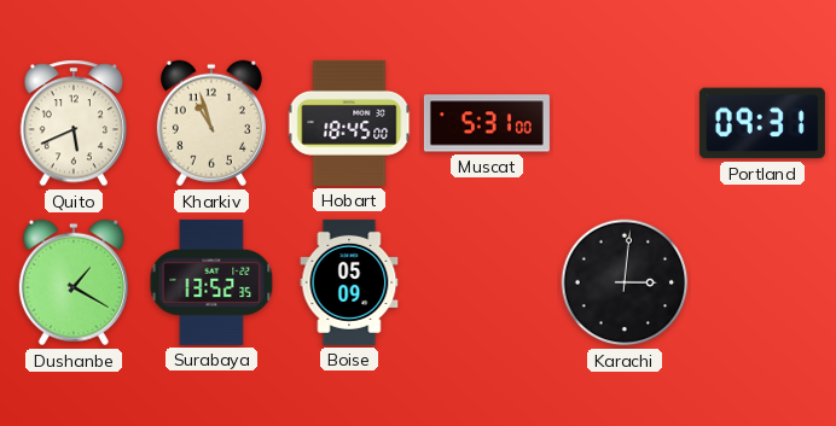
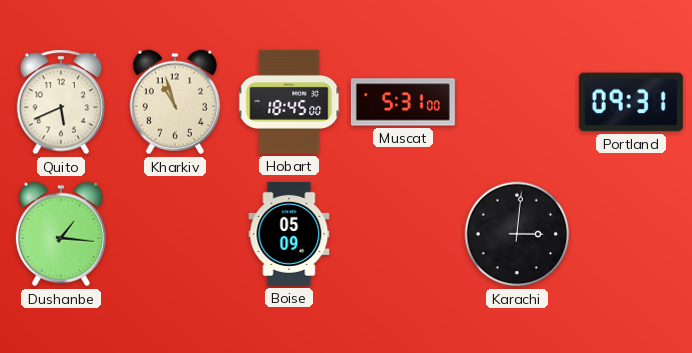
Dushanbe: 1:20 -> 1:16
Surabaya: 13:52 -> none
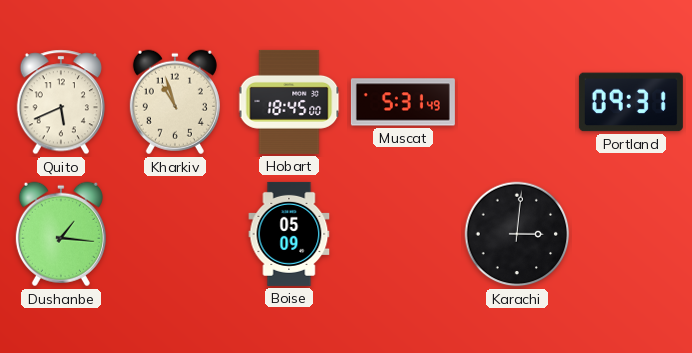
Muscat: 5:31:00 -> 5:31:49
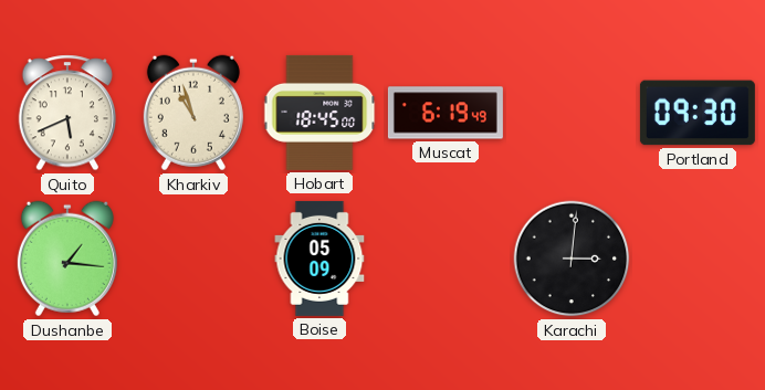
Muscat: 5:31 -> 6:19
Portland: 09:31 -> 09:30
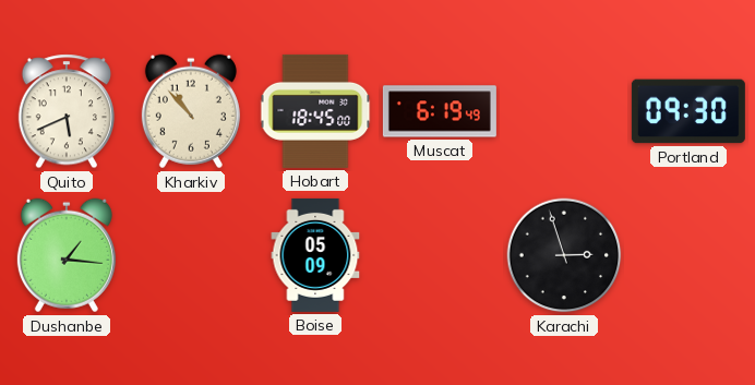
Kharkiv: 10:57 -> 10:53
Karachi: 3:01 -> 2:57
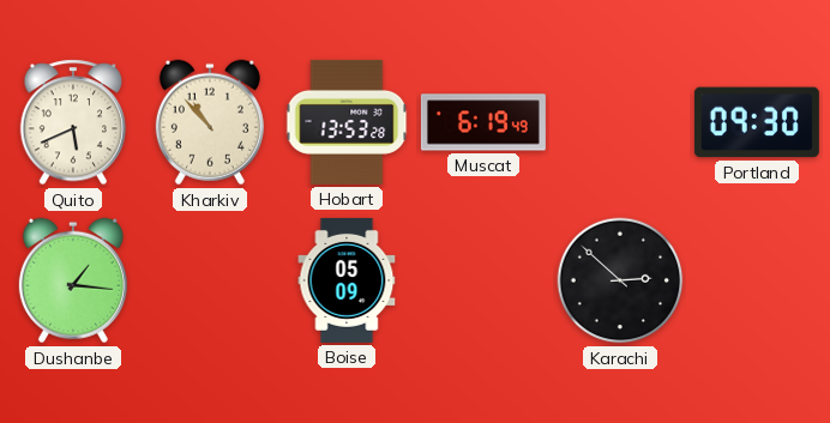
Hobart: 18:45 -> 13:53
Karachi: 2:57 -> 2:52
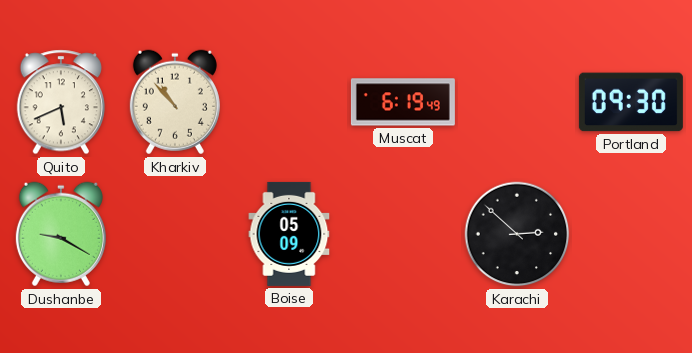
Hobart: 13:53 -> none
Dushanbe: 1:16 -> 9:20
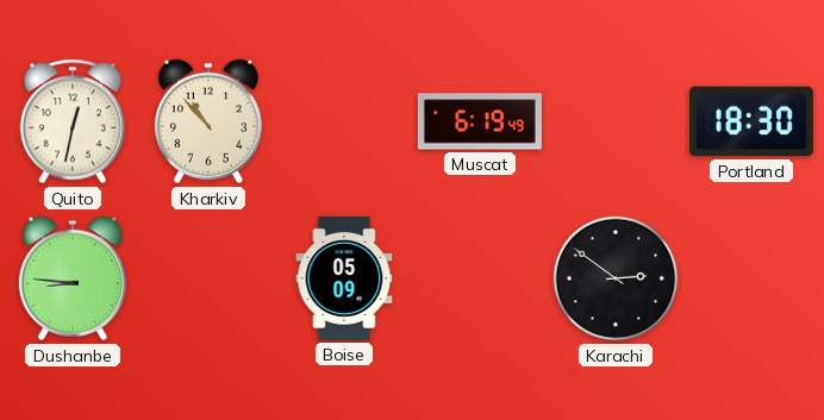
Quito: 5:41 -> 12:32
Portland: 09:30 -> 18:30
Dushanbe: 9:20 -> 8:46
Karachi: 2:52 -> 2:51
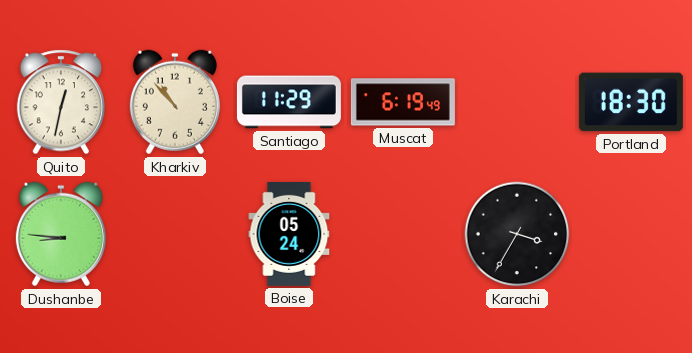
Santiago: none -> 11:29
Boise: 05:09 -> 05:24
Karachi: 2:51 -> 3:35
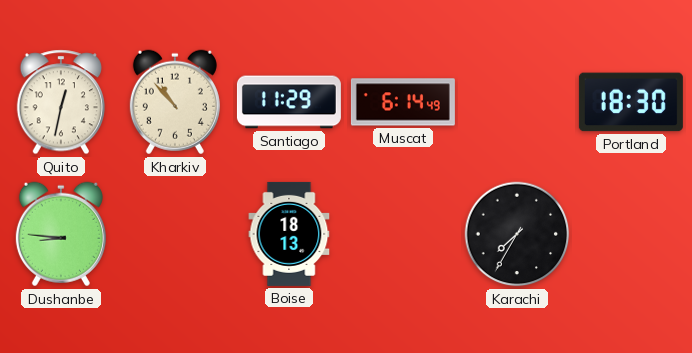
Muscat: 6:19 -> 6:14
Boise: 05:24 -> 18:13
Karachi: 3:35 -> 7:35
